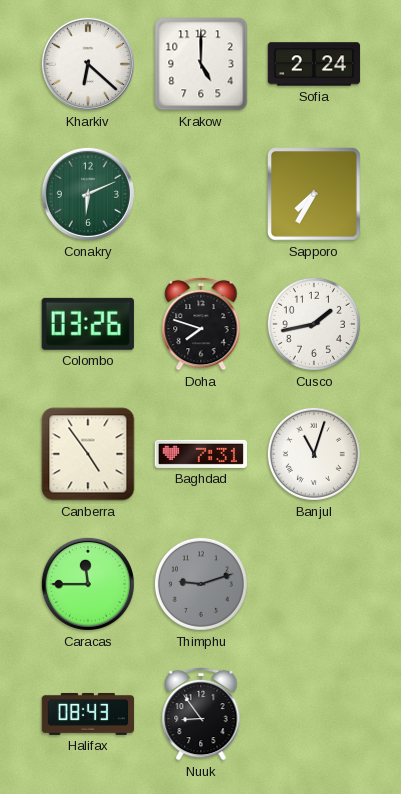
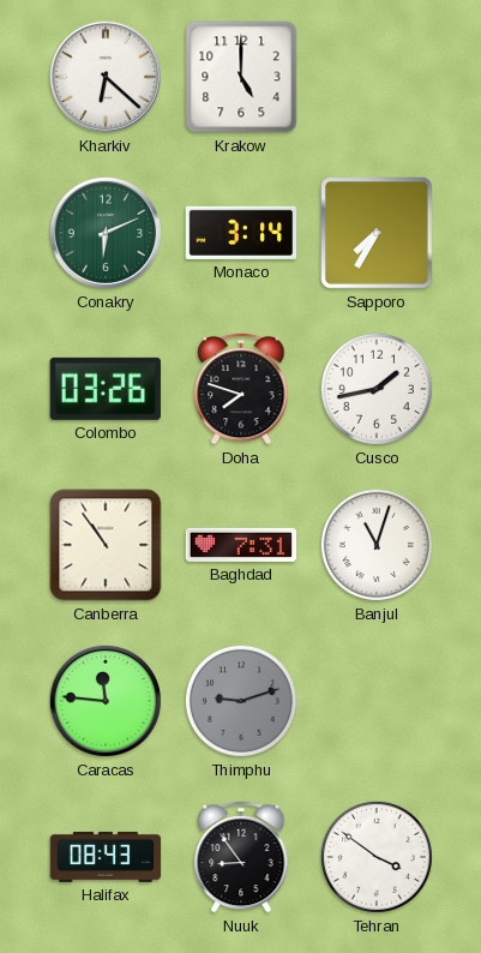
Sofia: 2:24 -> none
Monaco: none -> 3:14
Canberra: 4:54 -> 10:54
Caracas: 11:45 -> 11:46
Tehran: none -> 3:51
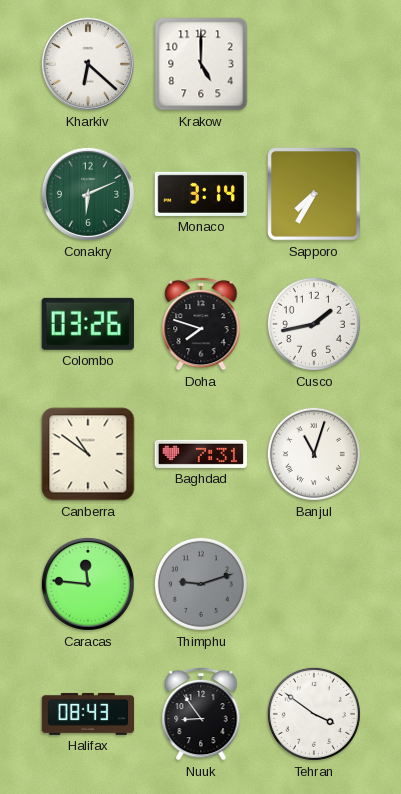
Canberra: 10:54 -> 10:51
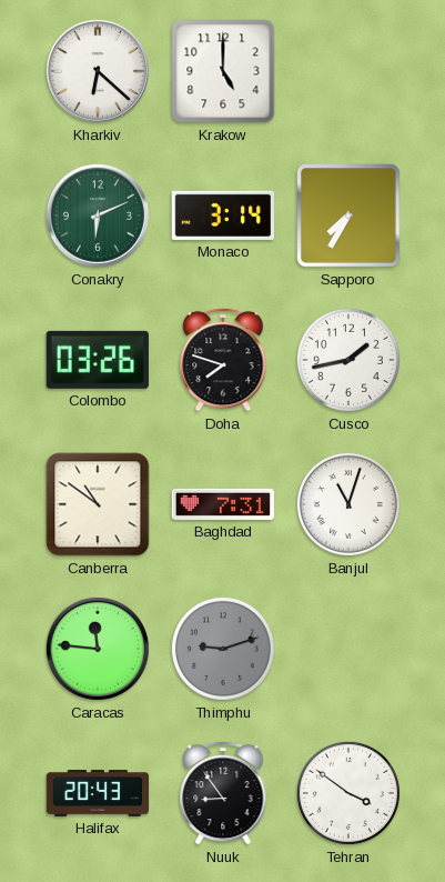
Halifax: 08:43 -> 20:43
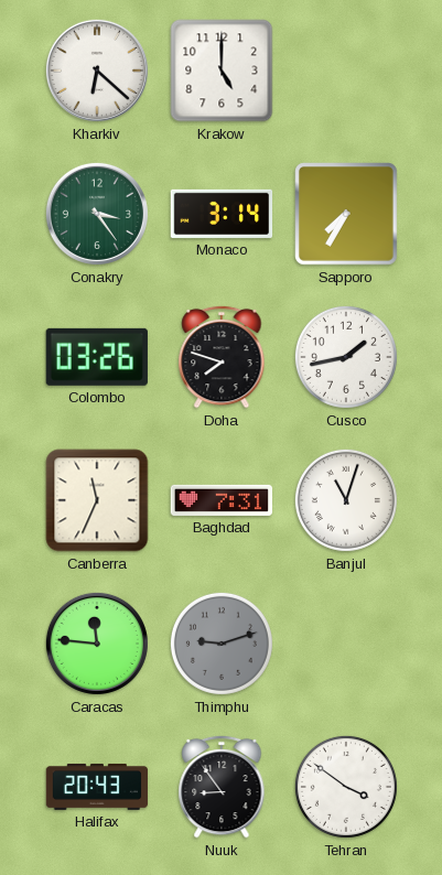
Conakry: 6:11 -> 3:24
Canberra: 10:51 -> 11:34
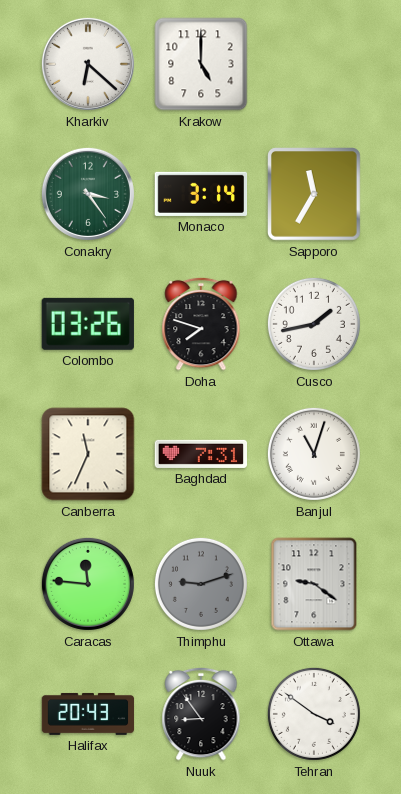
Sapporo: 7:35 -> 11:35
Ottawa: none -> 9:21
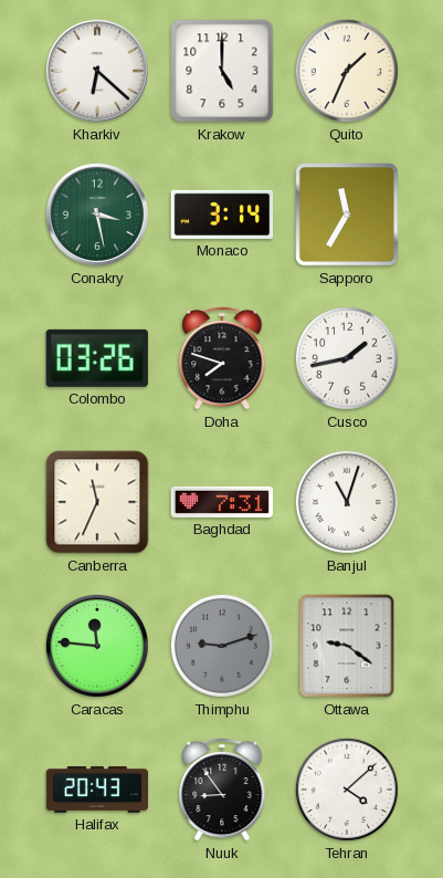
Quito: none -> 1:34
Conakry: 3:24 -> 3:28
Tehran: 3:51 -> 4:08
